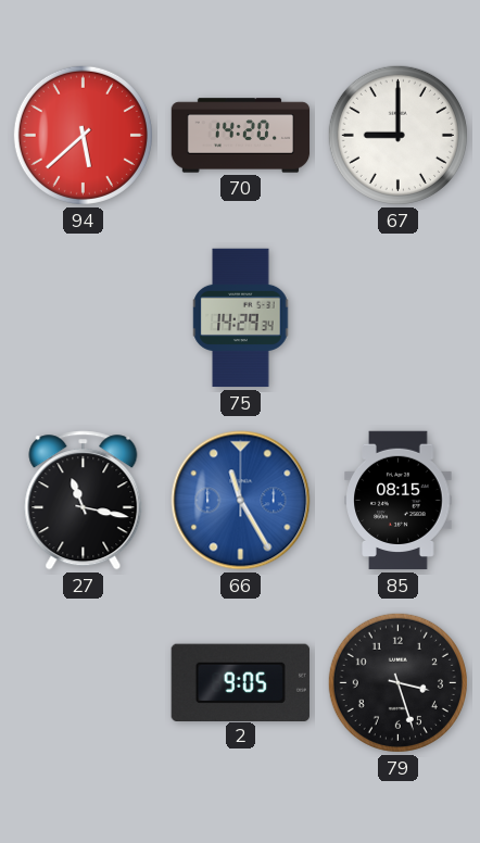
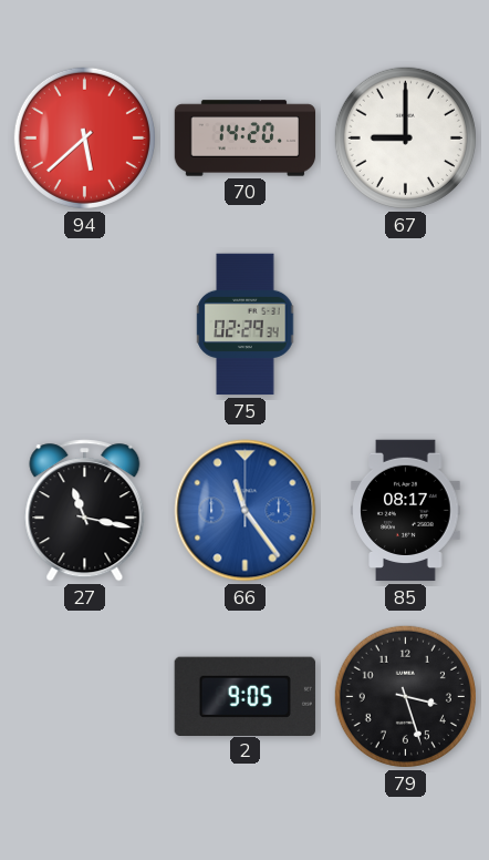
75: 14:29 -> 02:29
66: 11:25 -> 11:24
85: 08:15 -> 08:17
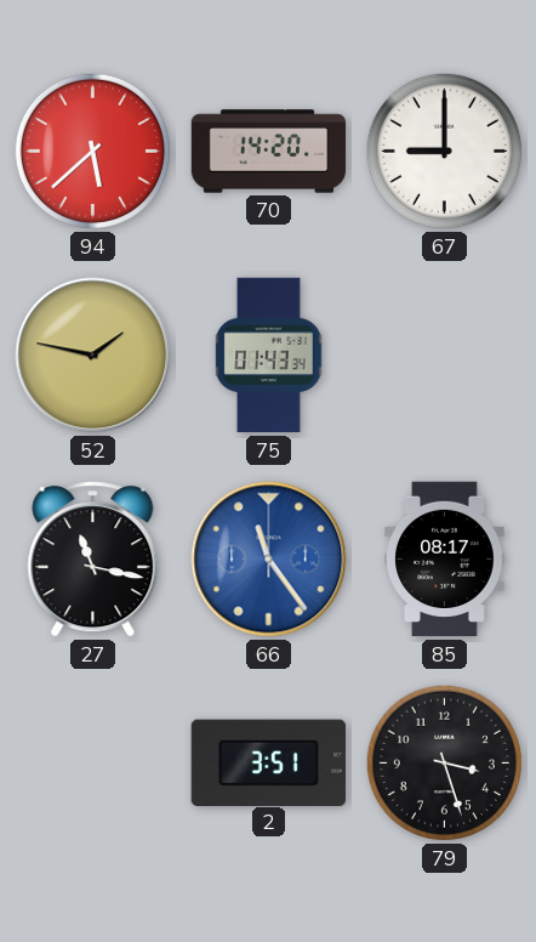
52: none -> 1:47
75: 02:29 -> 01:43
2: 9:05 -> 3:51
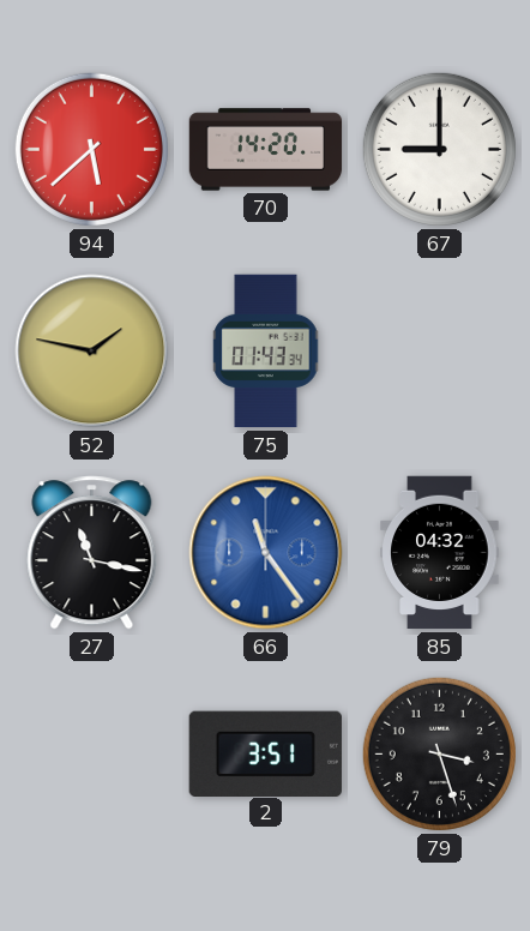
85: 08:17 -> 04:32
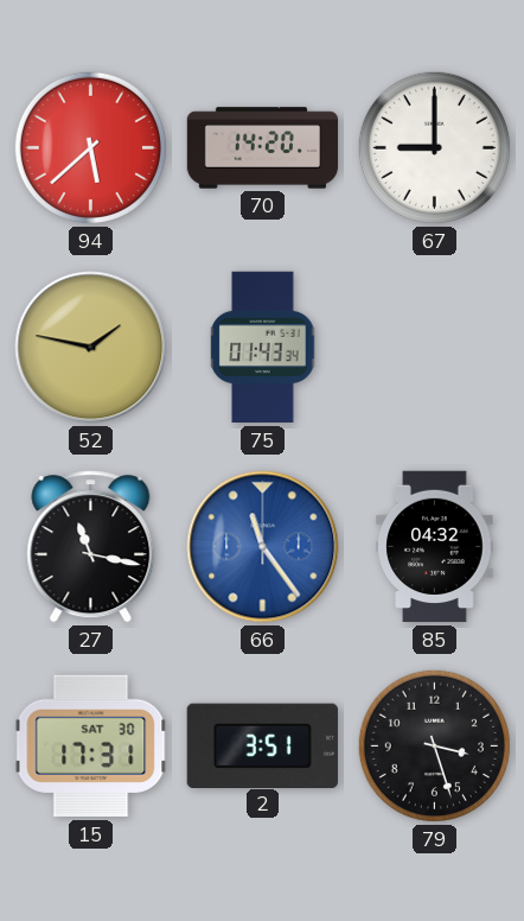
15: none -> 17:31
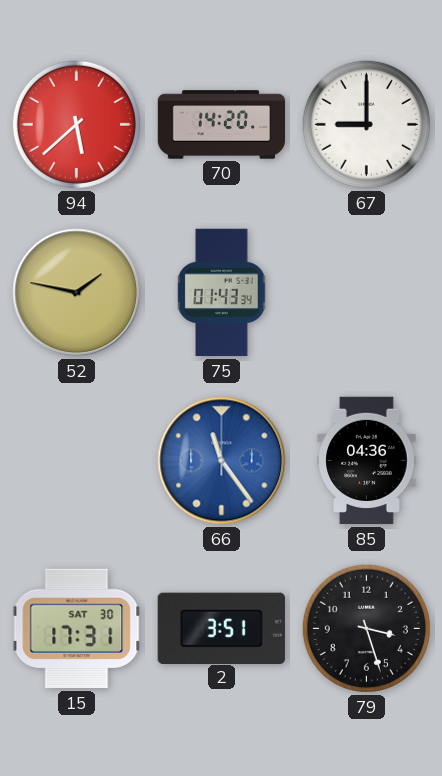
27: 11:17 -> none
85: 04:32 -> 04:36
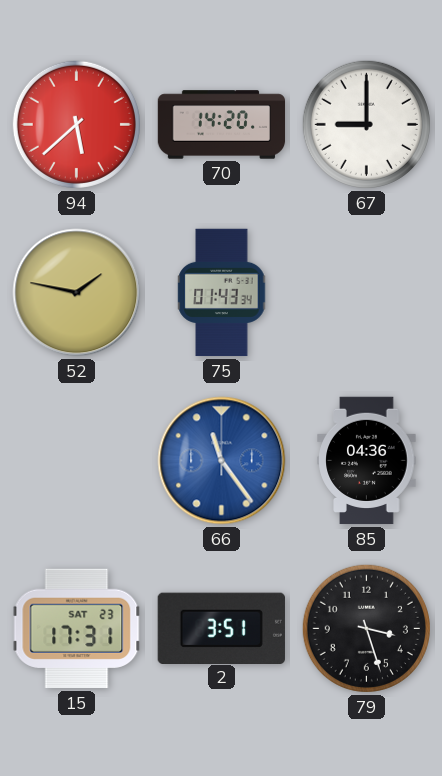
15 date: SAT 30 -> SAT 23
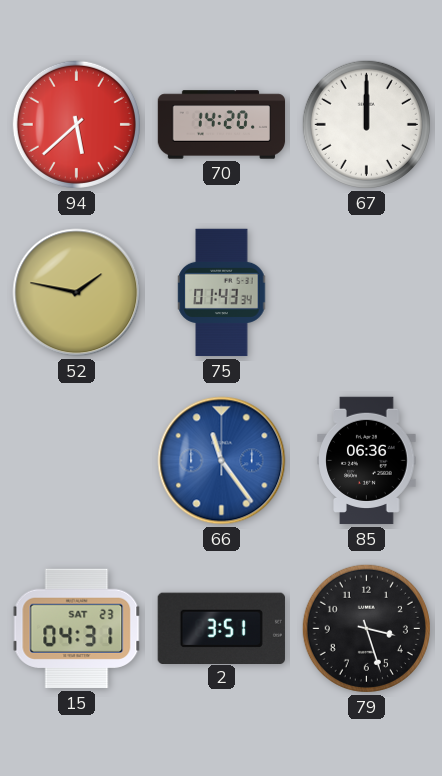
67: 9:00 -> 12:00
85: 04:36 -> 06:36
15: 17:31 -> 04:31
